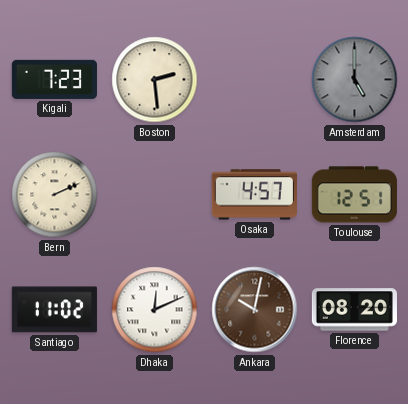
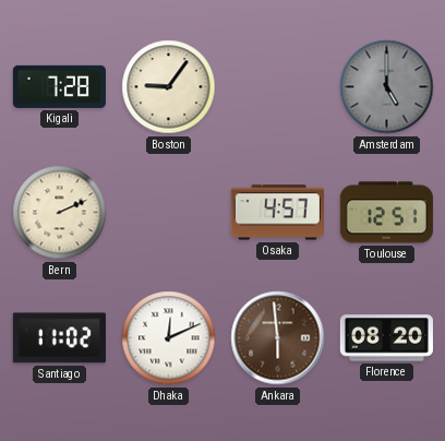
Kigali: 7:23 -> 7:28
Boston: 2:29 -> 9:06
Ankara: 10:02 -> 5:59
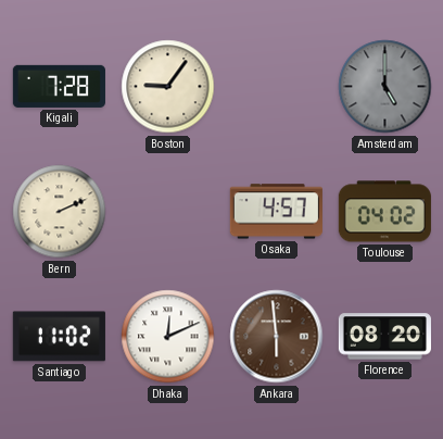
Toulouse: 12:51 -> 04:02
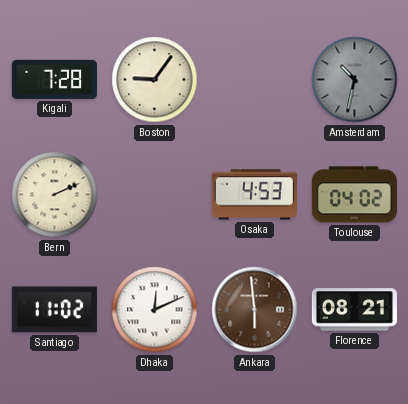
Amsterdam: 5:00 -> 10:32
Osaka: 4:57 -> 4:53
Florence: 08:20 -> 08:21
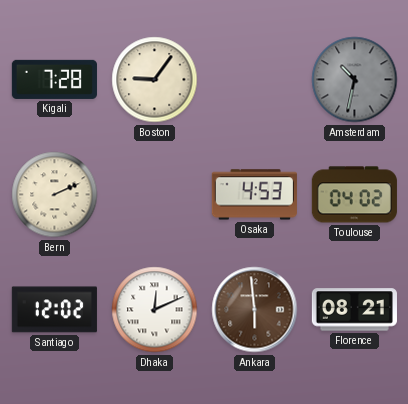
Santiago: 11:02 -> 12:02
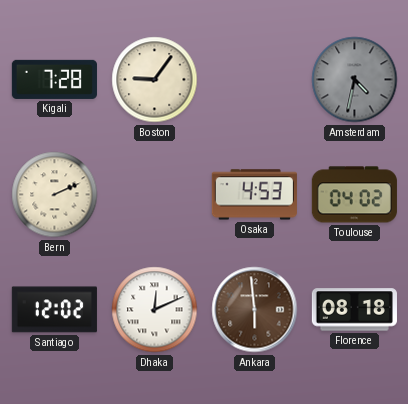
Amsterdam: 10:32 -> 4:32
Florence: 08:21 -> 08:18
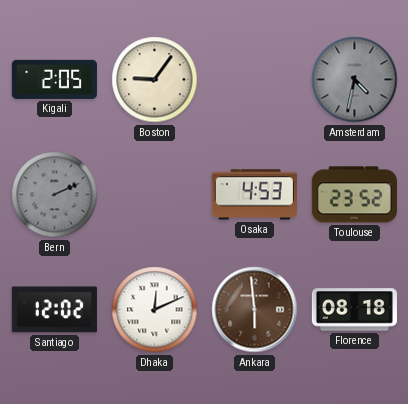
Kigali: 7:28 -> 2:05
Bern dial: cream -> grey
Toulouse: 04:02 -> 23:52
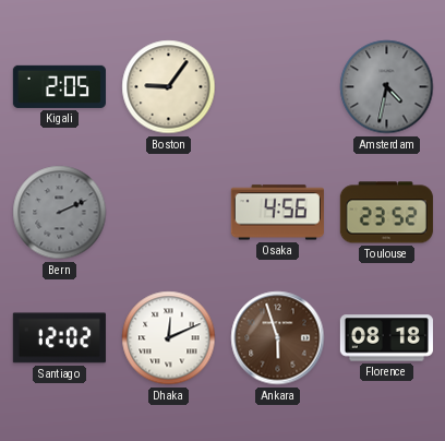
Osaka: 4:53 -> 4:56
Ankara: 5:59 -> 5:57
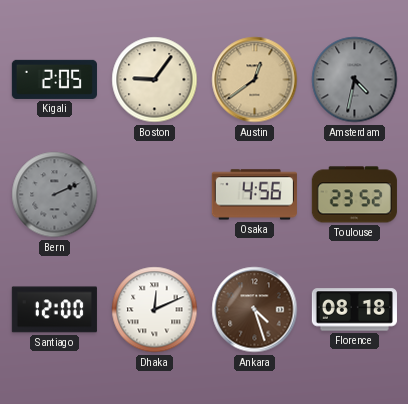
Austin: none -> 12:39
Santiago: 12:02 -> 12:00
Ankara: 5:57 -> 4:27
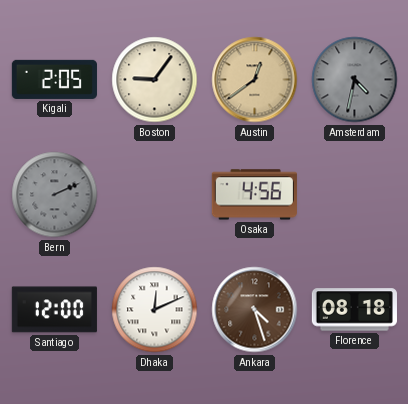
Toulouse: 23:52 -> none
